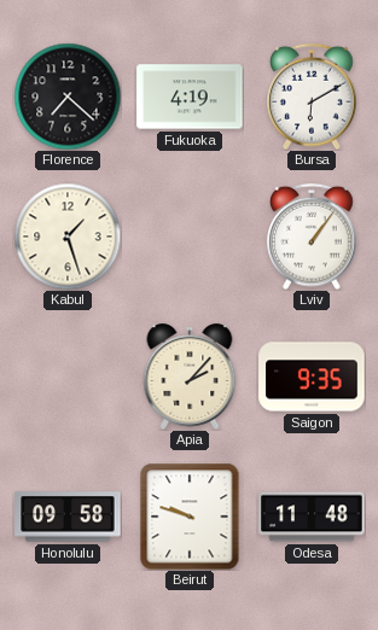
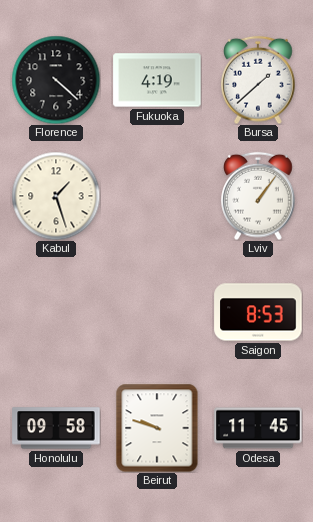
Florence: 7:22 -> 4:22
Bursa: 6:10 -> 1:38
Apia: 2:07 -> none
Saigon: 9:35 -> 8:53
Odesa: 11:48 -> 11:45
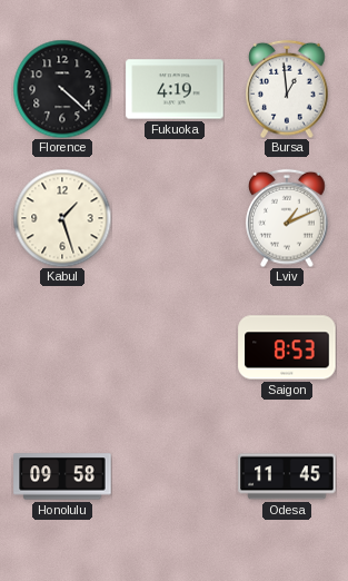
Bursa: 1:38 -> 12:59
Lviv: 1:06 -> 1:11
Beirut: 9:48 -> none
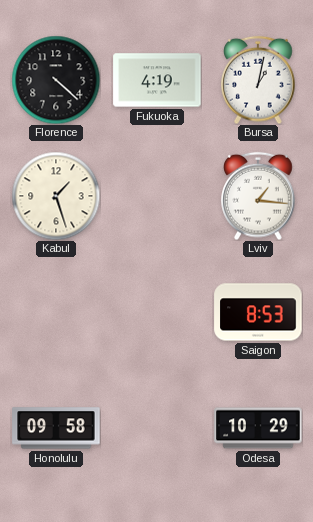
Bursa: 12:59 -> 1:02
Lviv: 1:11 -> 1:16
Odesa: 11:45 -> 10:29
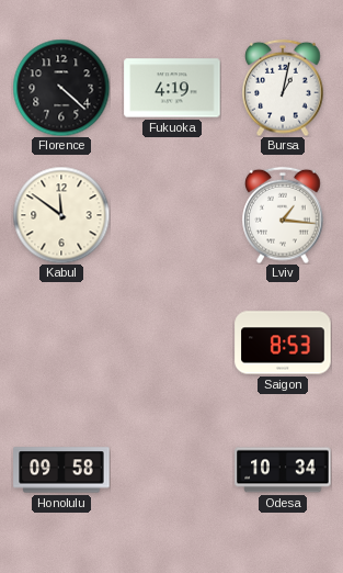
Kabul: 1:27 -> 11:51
Odesa: 10:29 -> 10:34
